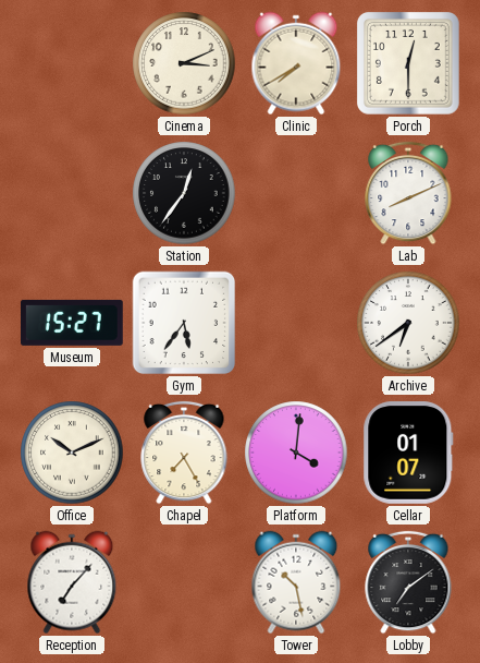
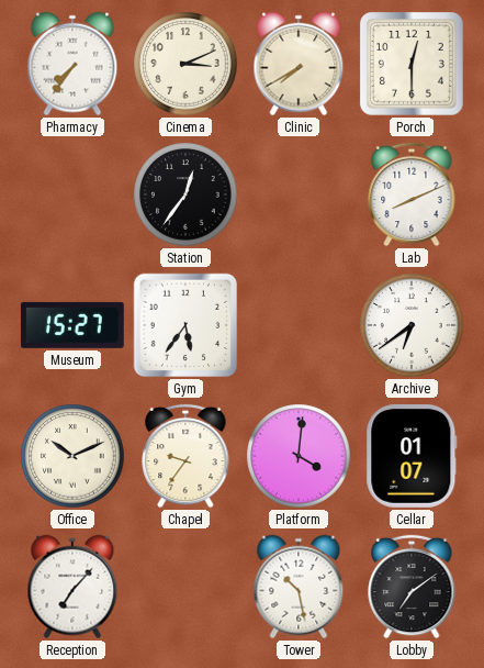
Pharmacy: none -> 7:36
Chapel: 7:25 -> 9:36
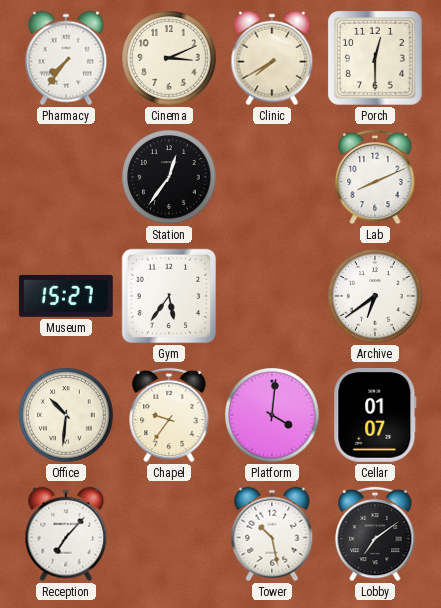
Office: 10:11 -> 10:31
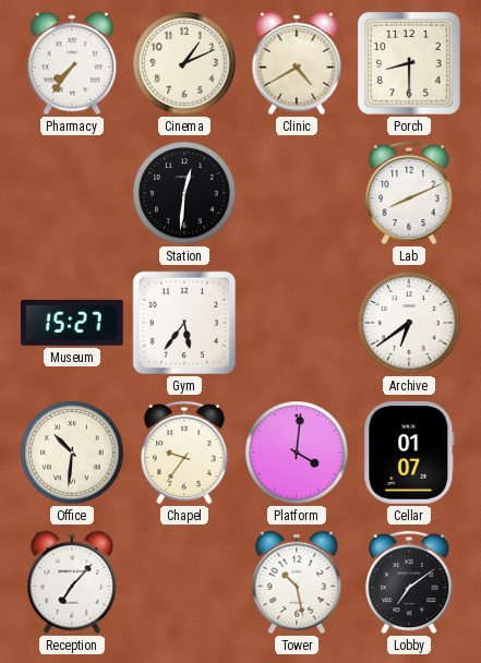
Cinema: 3:11 -> 1:11
Clinic: 7:40 -> 4:40
Porch: 12:30 -> 8:30
Station: 12:36 -> 12:31
